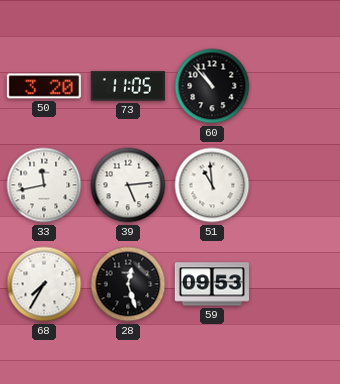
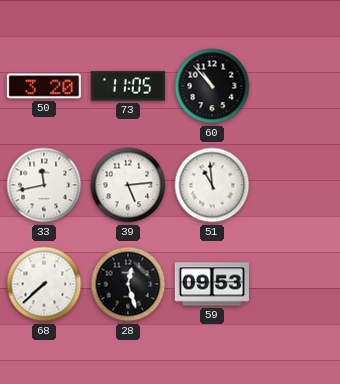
68: 7:35 -> 7:38
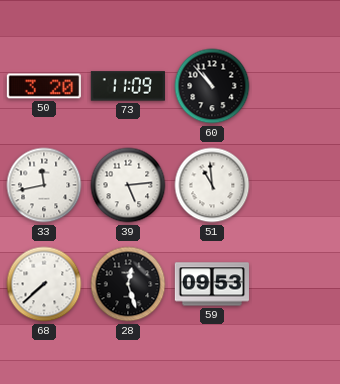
73: 11:05 -> 11:09
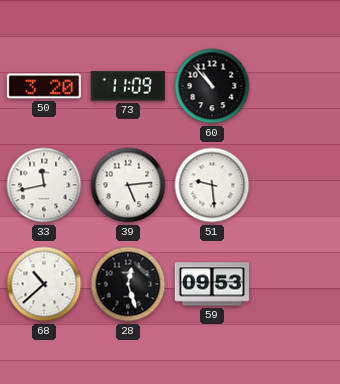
51: 10:59 -> 9:29
68: 7:38 -> 10:38
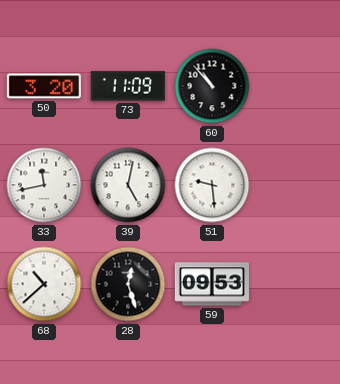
39: 5:14 -> 5:02
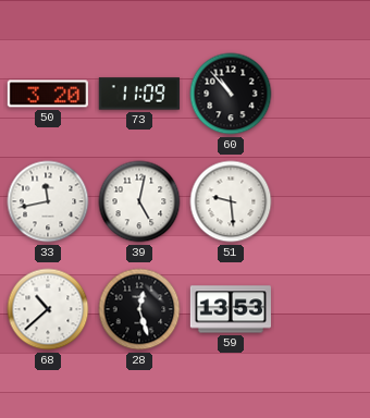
59: 09:53 -> 13:53
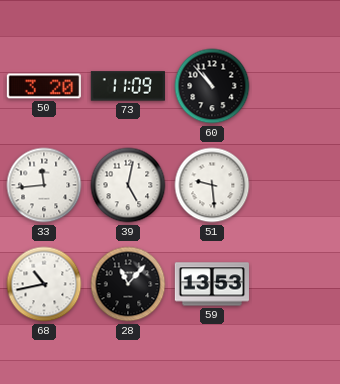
33: 11:43 -> 11:44
68: 10:38 -> 10:43
28: 12:27 -> 11:07
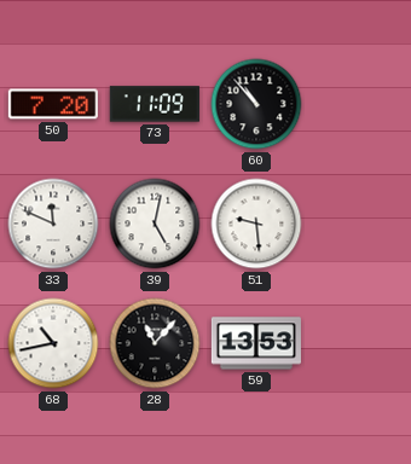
50: 3:20 -> 7:20
33: 11:44 -> 11:49
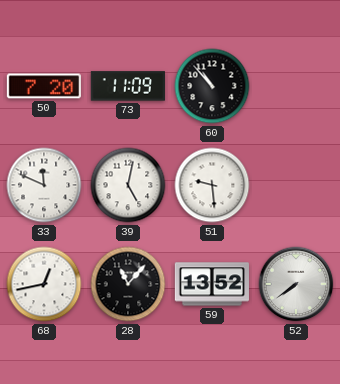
68: 10:43 -> 12:43
59: 13:53 -> 13:52
52: none -> 7:39
